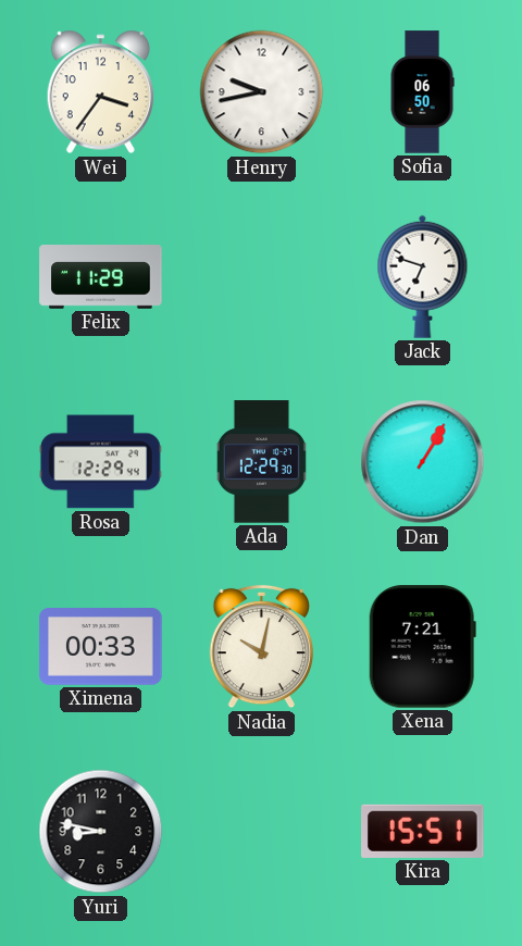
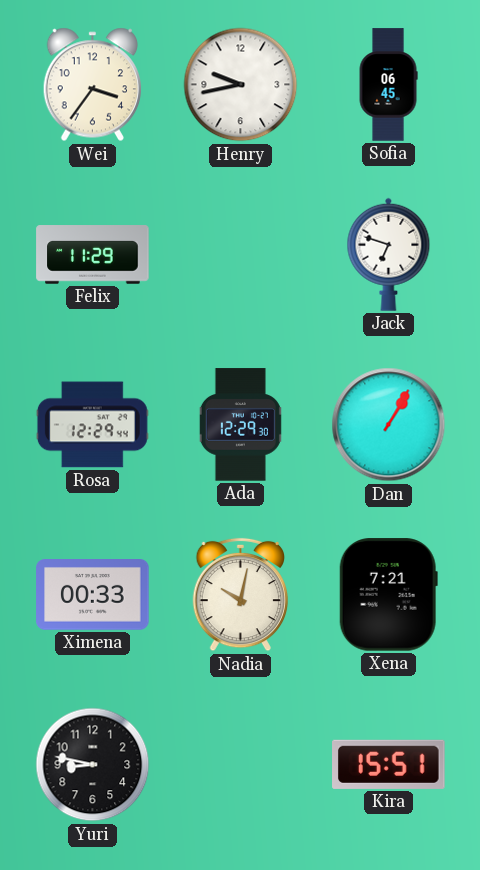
Sofia: 06:50 -> 06:45
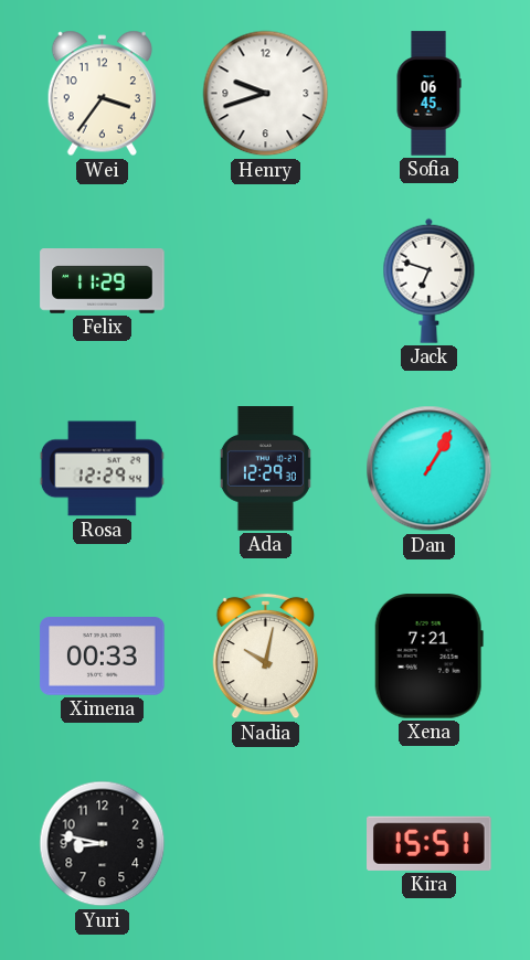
Henry: 9:43 -> 9:42
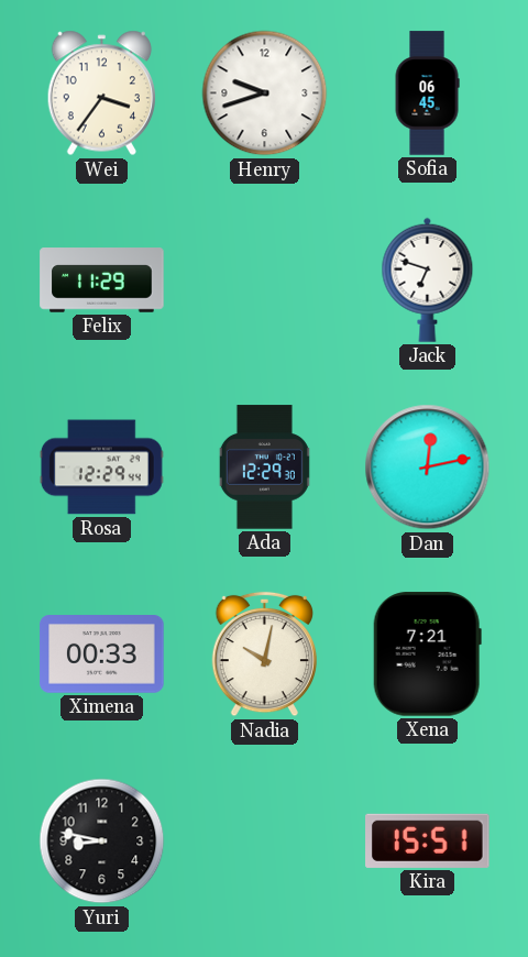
Dan: 1:05 -> 12:13
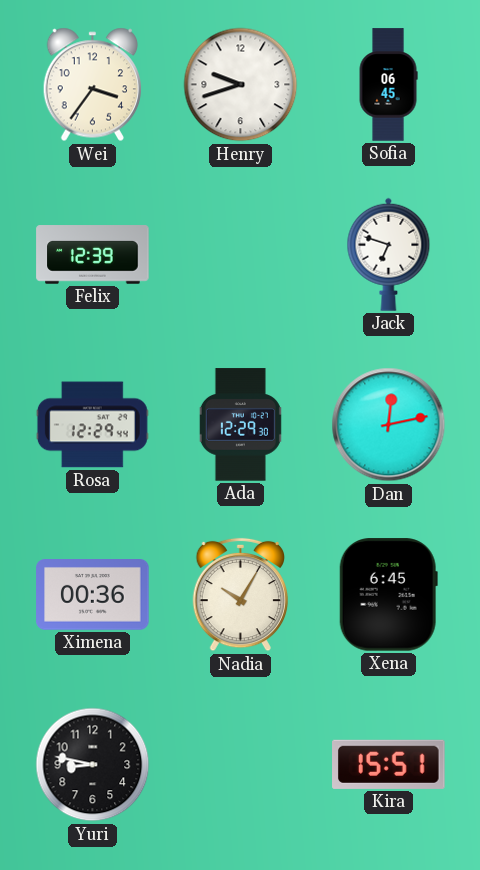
Felix: 11:29 -> 12:39
Ximena: 00:33 -> 00:36
Nadia: 10:02 -> 10:05
Xena: 7:21 -> 6:45
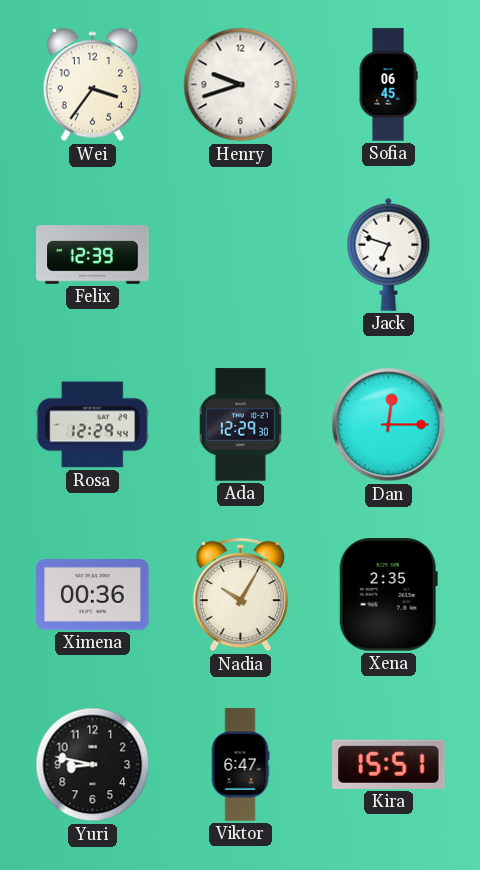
Dan: 12:13 -> 12:15
Xena: 6:45 -> 2:35
Viktor: none -> 6:47
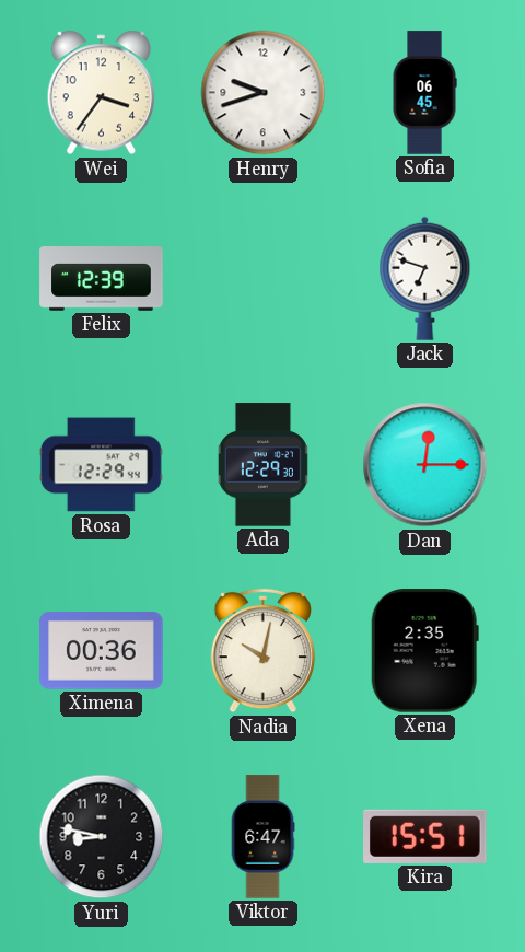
Nadia: 10:05 -> 10:02
